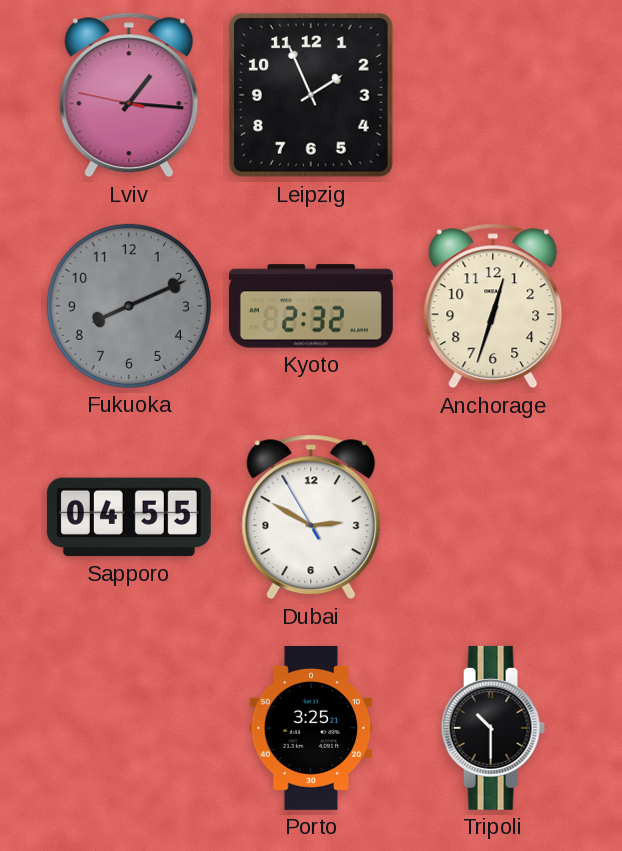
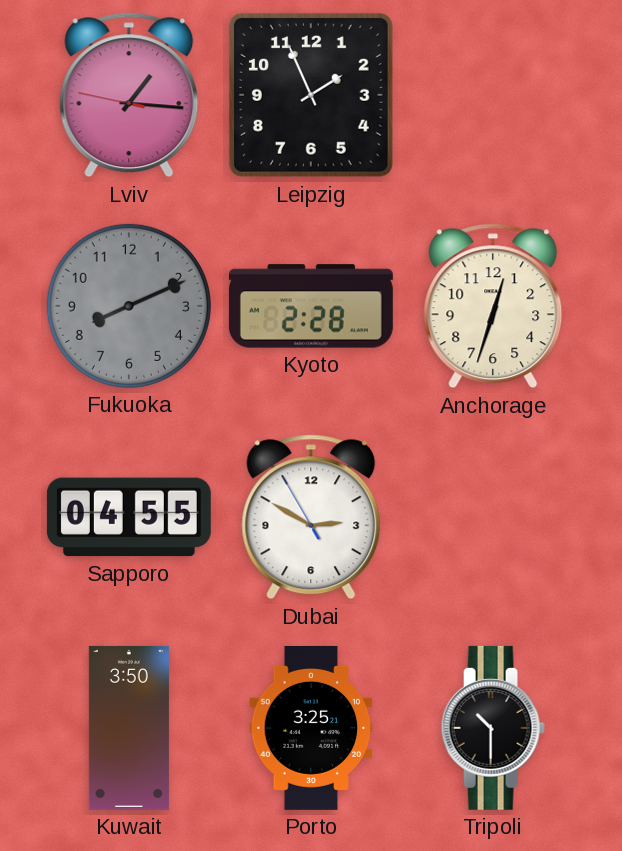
Kyoto: 2:32 -> 2:28
Kuwait: none -> 3:50
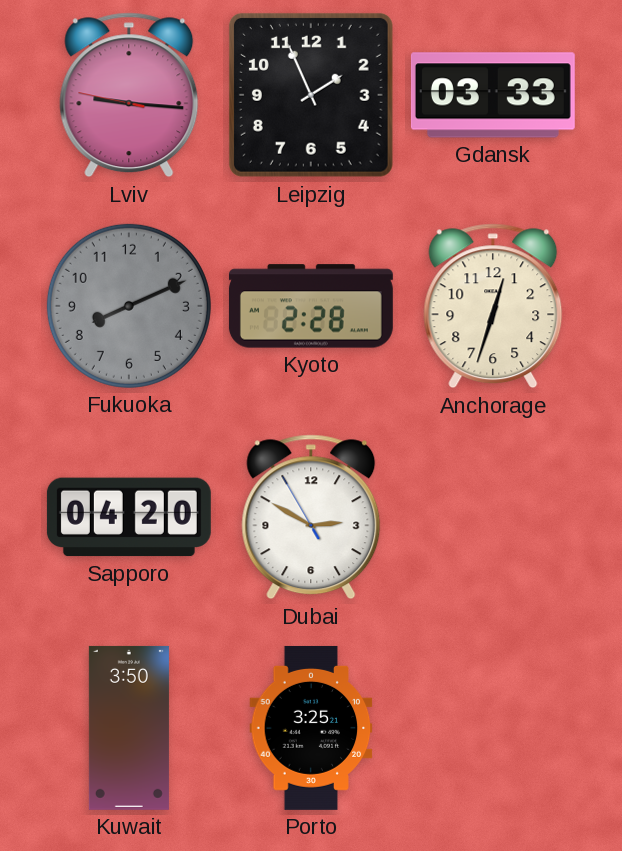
Lviv: 1:15 -> 9:15
Gdansk: none -> 03:33
Sapporo: 04:55 -> 04:20
Tripoli: 10:30 -> none
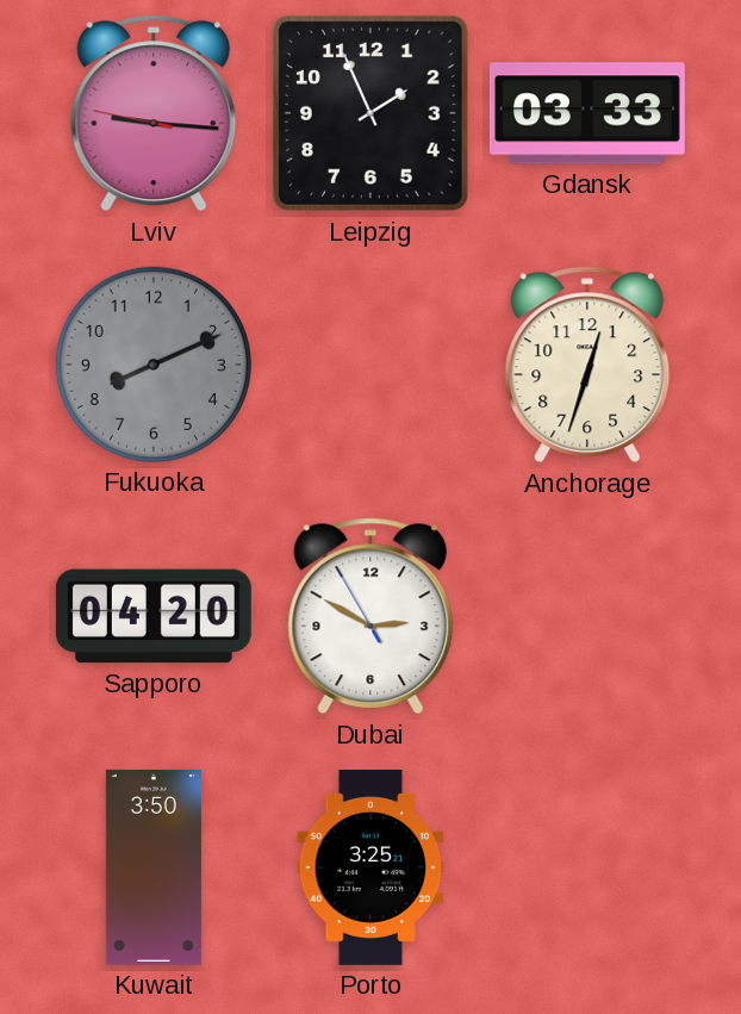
Kyoto: 2:28 -> none
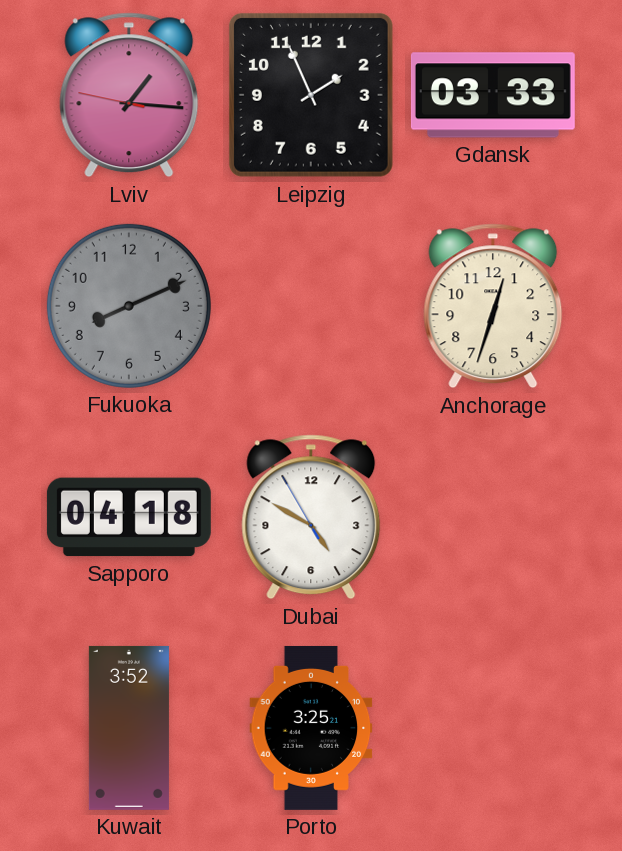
Lviv: 9:15 -> 1:15
Sapporo: 04:20 -> 04:18
Dubai: 2:49 -> 4:49
Kuwait: 3:50 -> 3:52
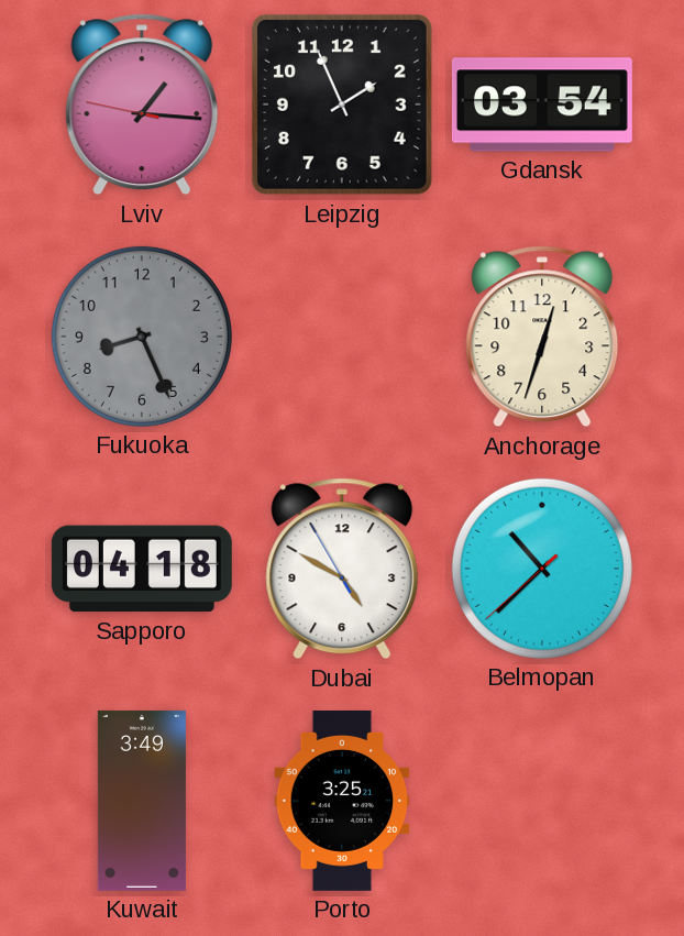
Gdansk: 03:33 -> 03:54
Fukuoka: 8:11 -> 8:26
Belmopan: none -> 10:37
Kuwait: 3:52 -> 3:49
